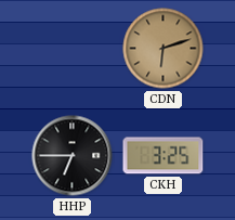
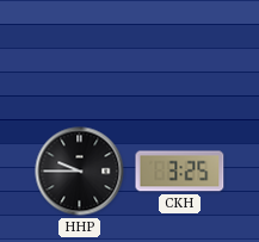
CDN: 6:12 -> none
HHP: 6:45 -> 9:45
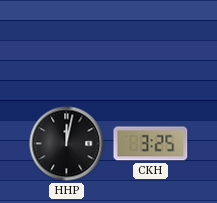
HHP: 9:45 -> 12:02
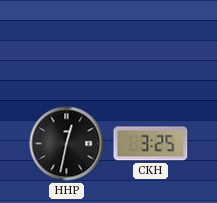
HHP: 12:02 -> 12:32
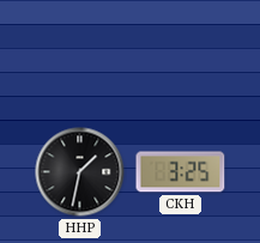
HHP: 12:32 -> 1:32
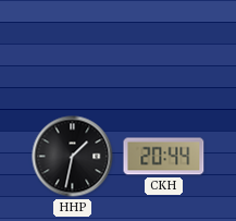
CKH: 3:25 -> 20:44
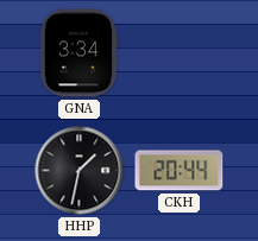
GNA: none -> 3:34
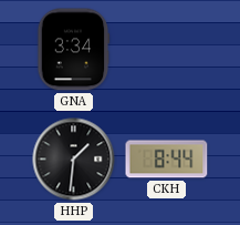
HHP: 1:32 -> 1:31
CKH: 20:44 -> 8:44
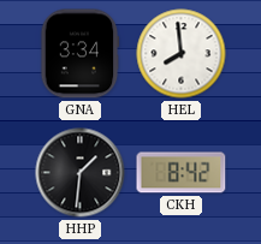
HEL: none -> 7:59
CKH: 8:44 -> 8:42
